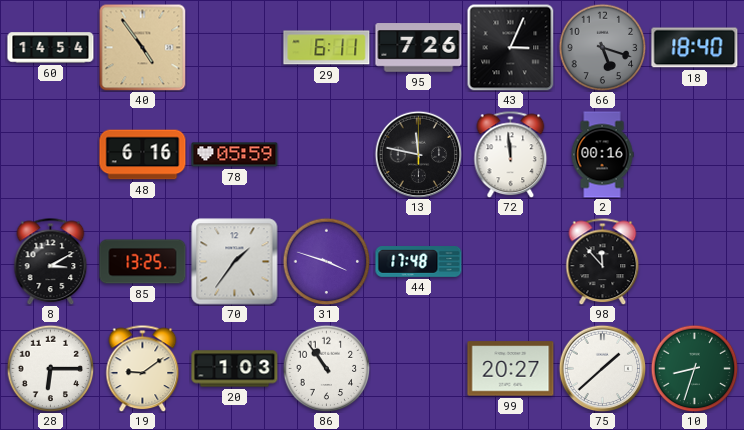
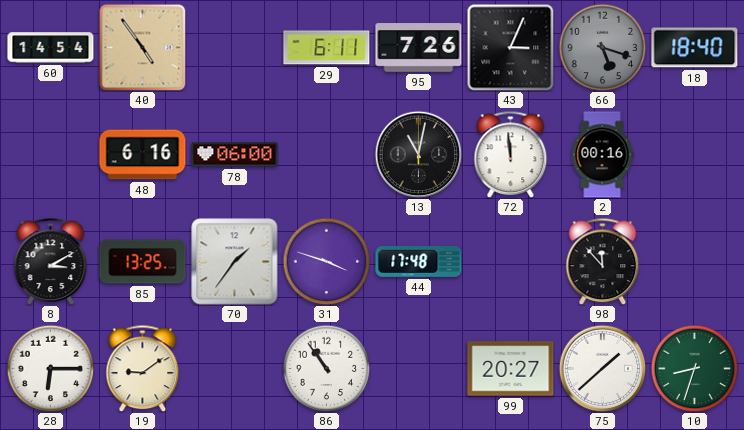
78: 05:59 -> 06:00
13: 11:47 -> 11:02
20: 1:03 -> none
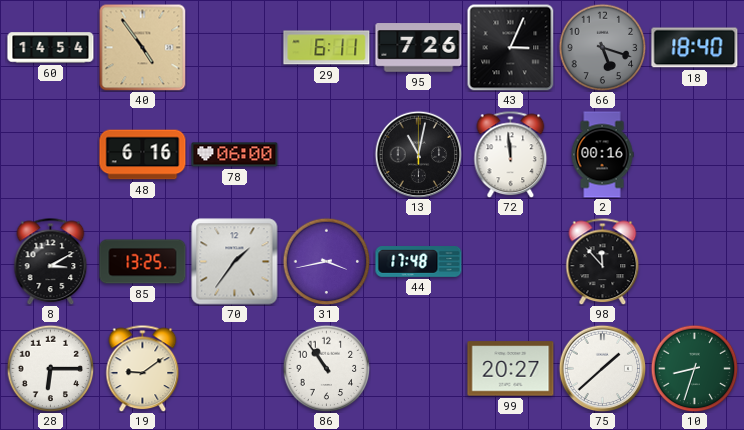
31: 3:48 -> 3:43
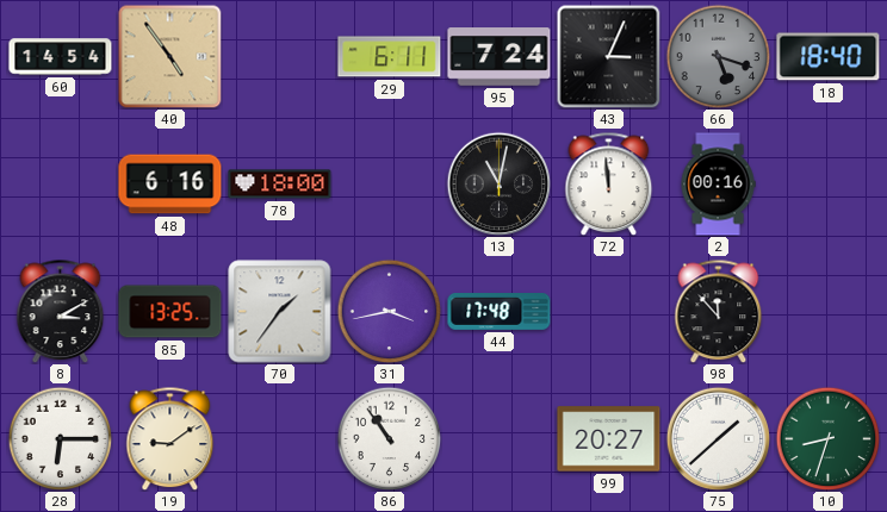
95: 7:26 -> 7:24
78: 06:00 -> 18:00
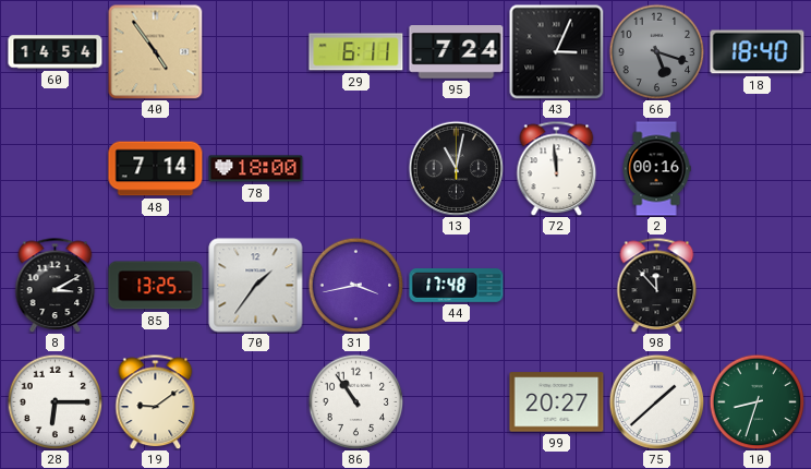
48: 6:16 -> 7:14
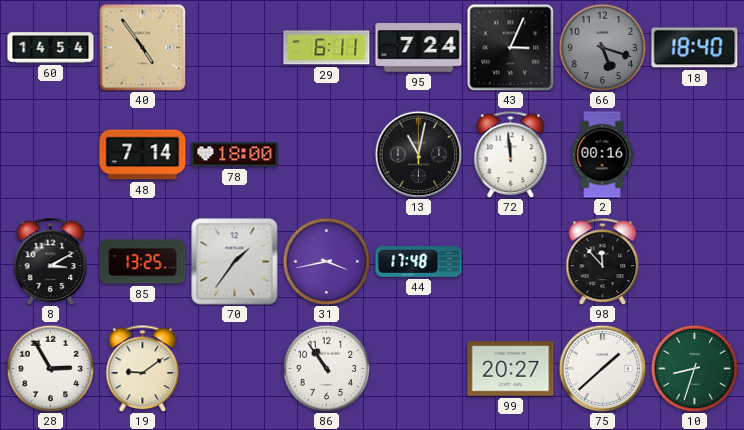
28: 6:15 -> 2:55
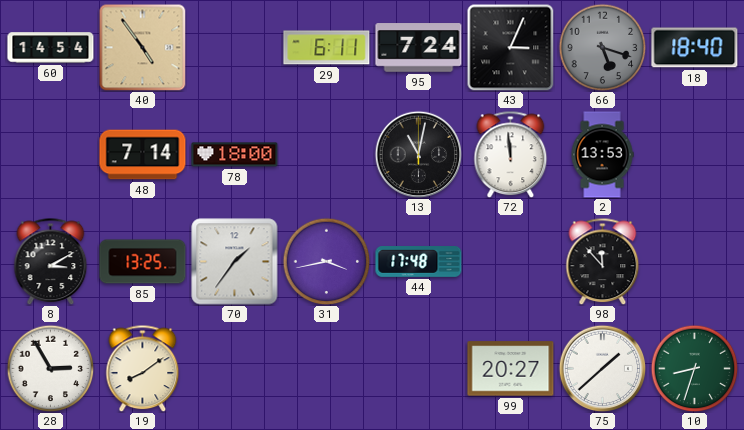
2: 00:16 -> 13:53
19: 9:09 -> 8:09
86: 10:54 -> none
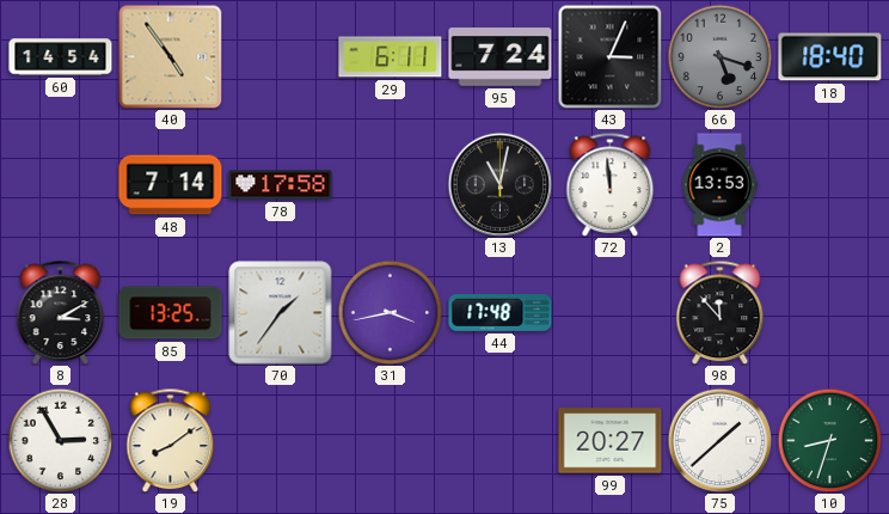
78: 18:00 -> 17:58
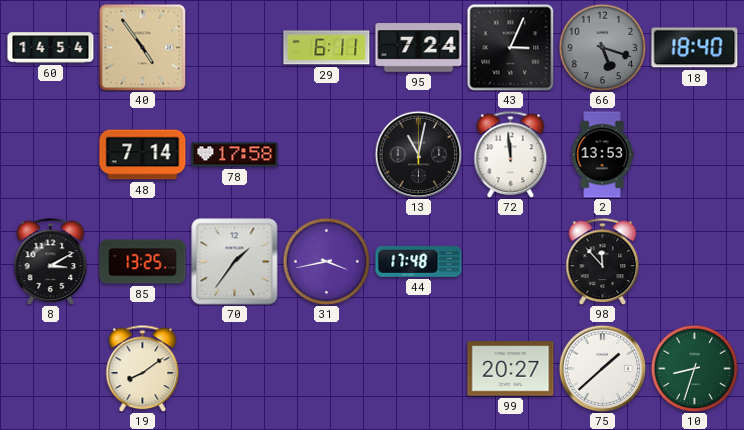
28: 2:55 -> none
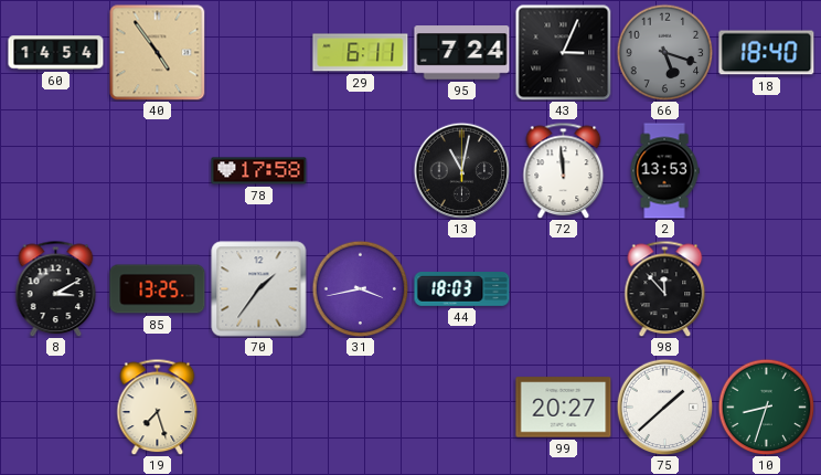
48: 7:14 -> none
44: 17:48 -> 18:03
19: 8:09 -> 7:27
